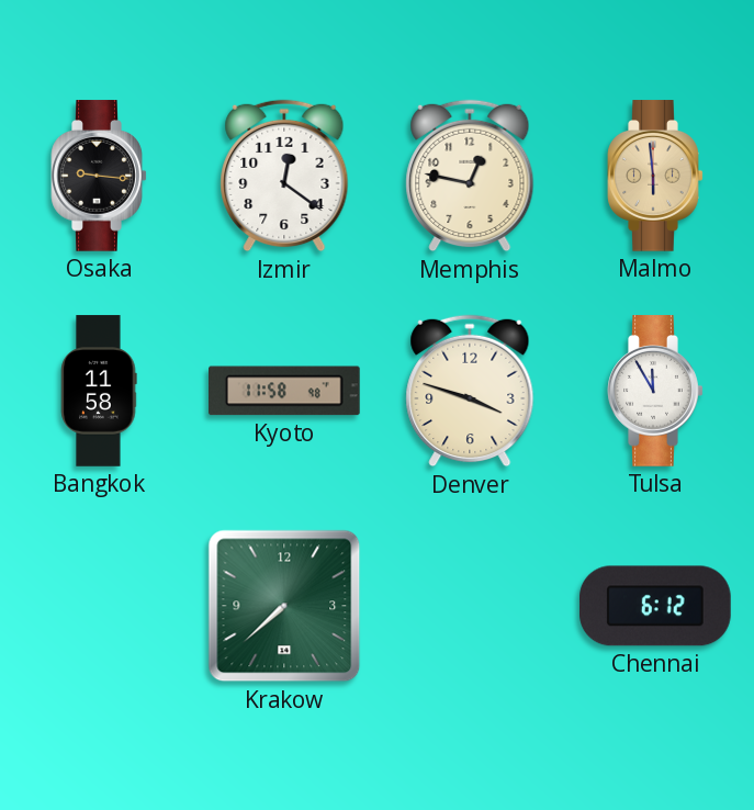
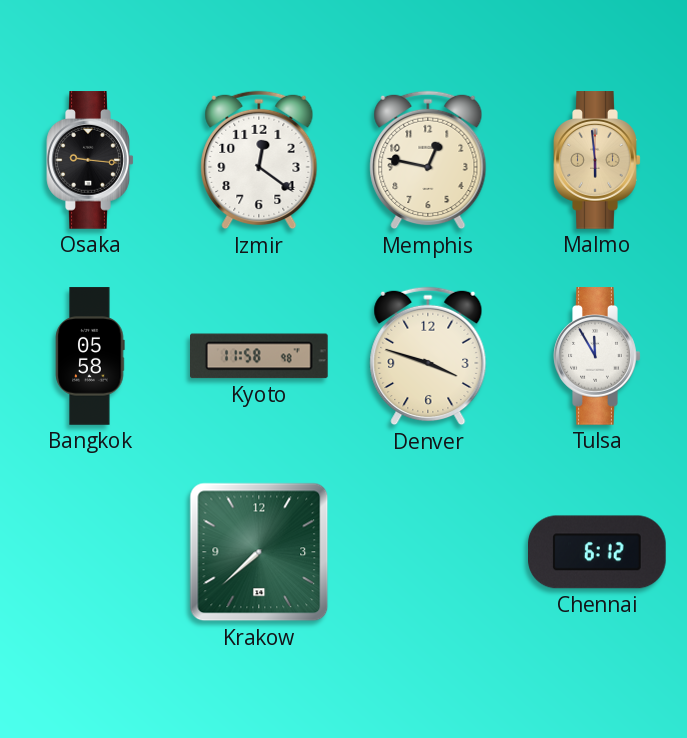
Bangkok: 11:58 -> 05:58
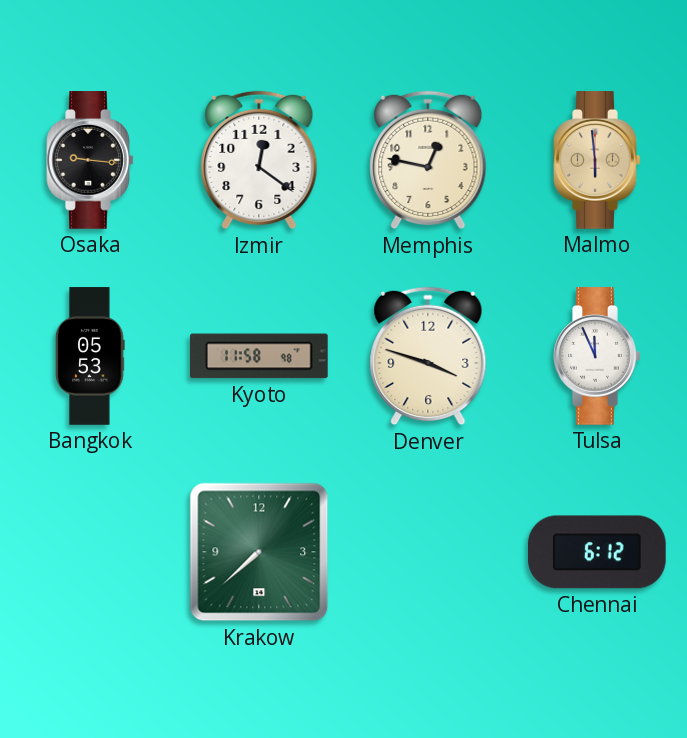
Bangkok: 05:58 -> 05:53
Tulsa: 11:55 -> 11:56
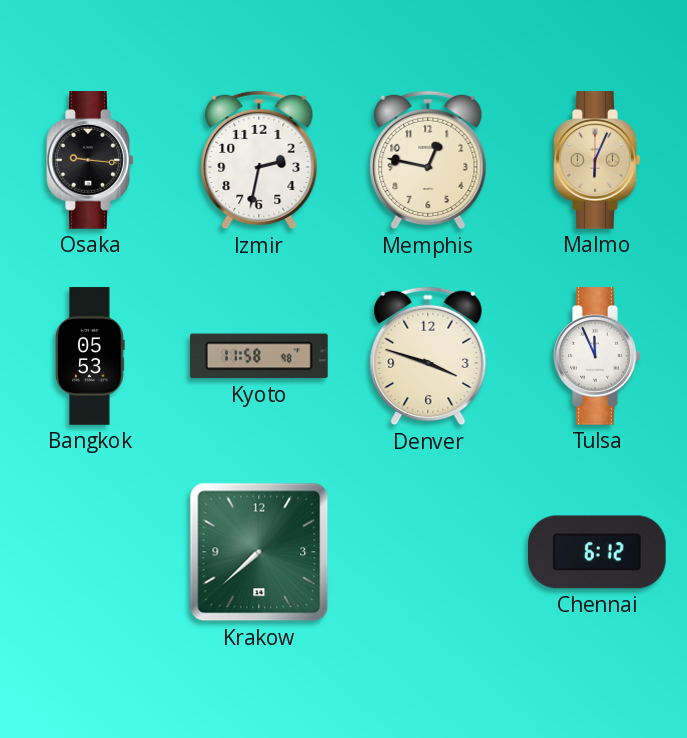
Izmir: 12:21 -> 2:32
Malmo: 5:59 -> 6:04
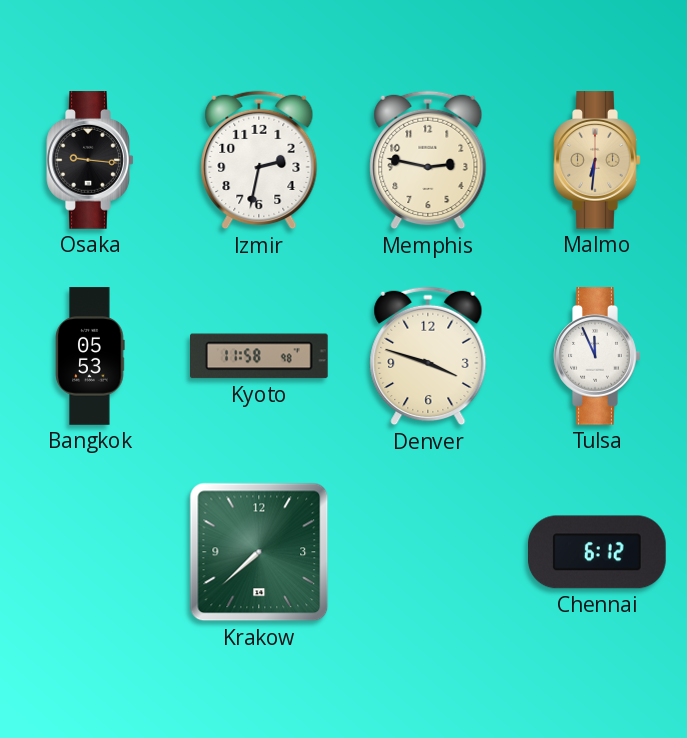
Memphis: 12:47 -> 2:47
Malmo: 6:04 -> 6:31
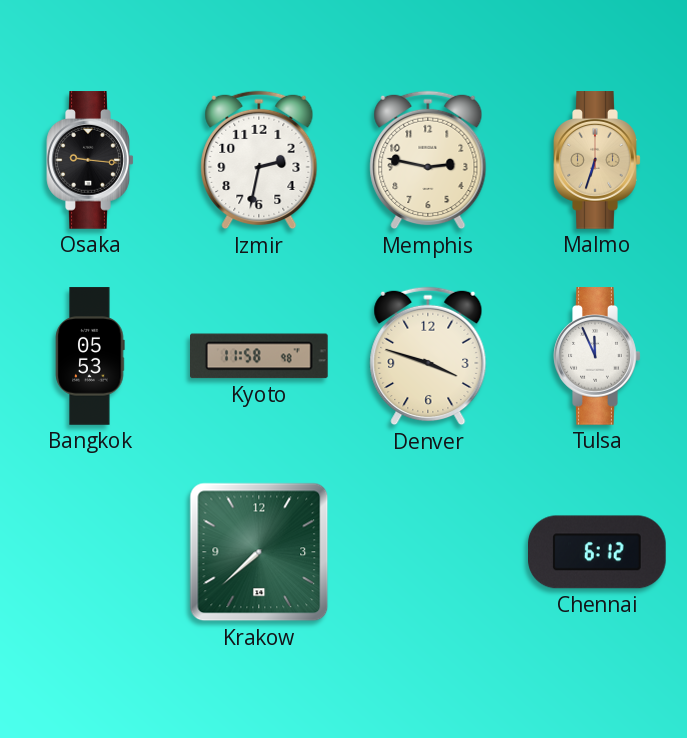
Malmo: 6:31 -> 6:33
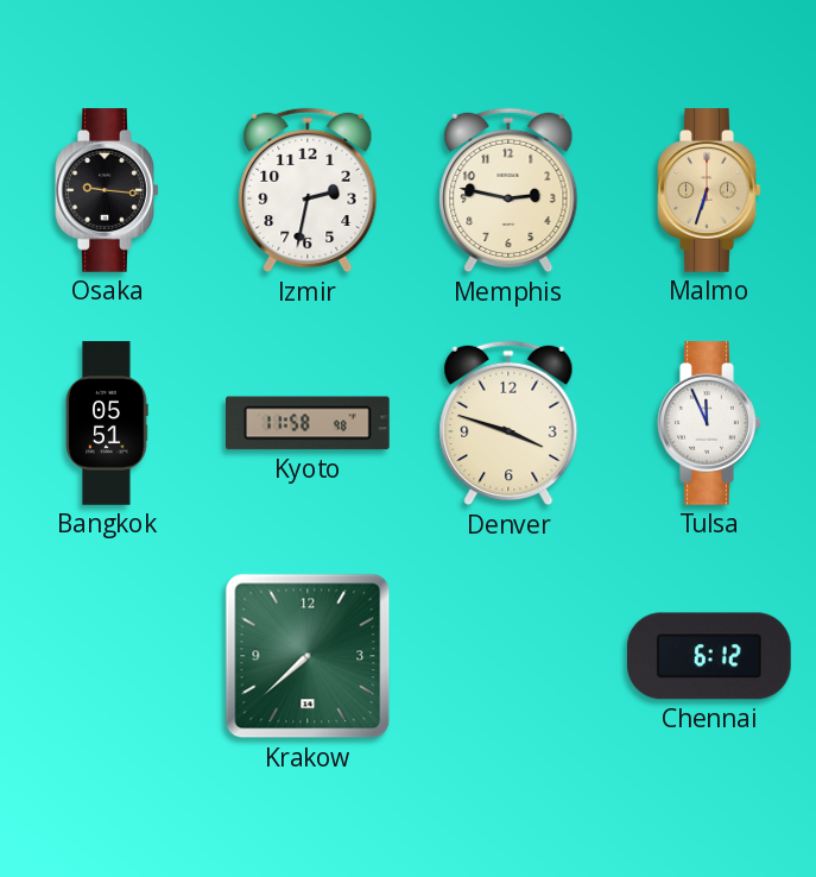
Bangkok: 05:53 -> 05:51
